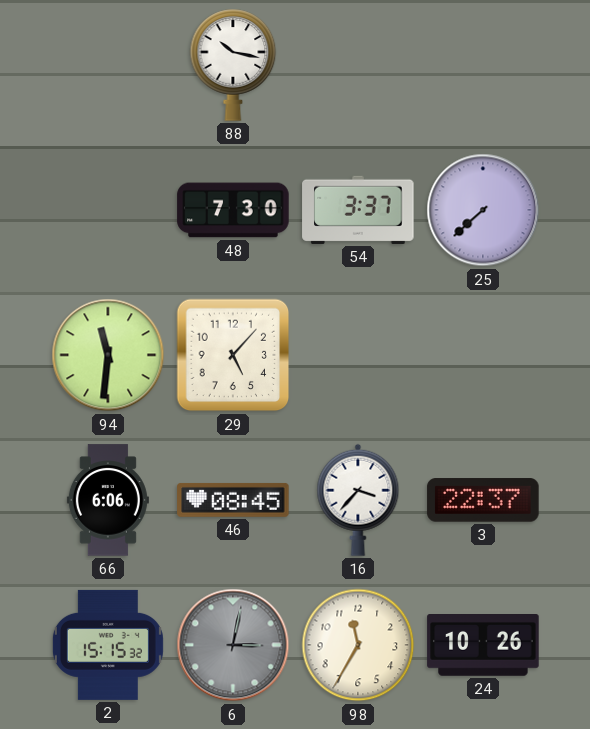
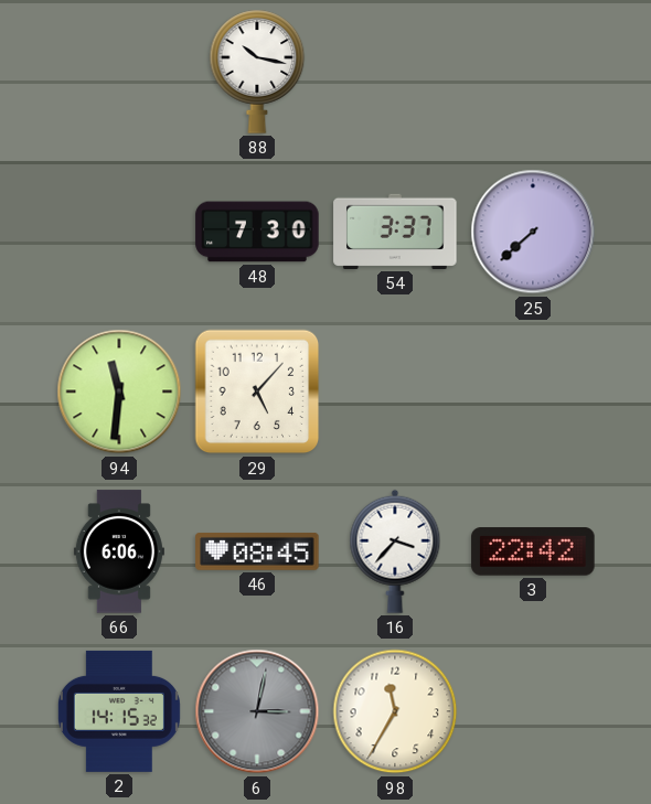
3: 22:37 -> 22:42
2: 15:15 -> 14:15
24: 10:26 -> none
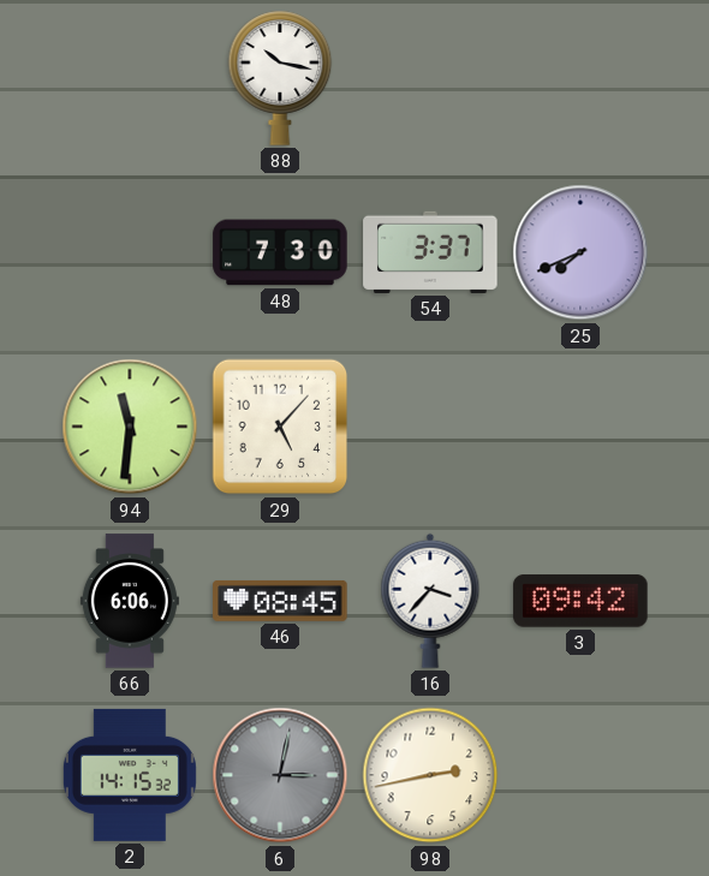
25: 7:38 -> 7:41
3: 22:42 -> 09:42
98: 11:35 -> 2:43
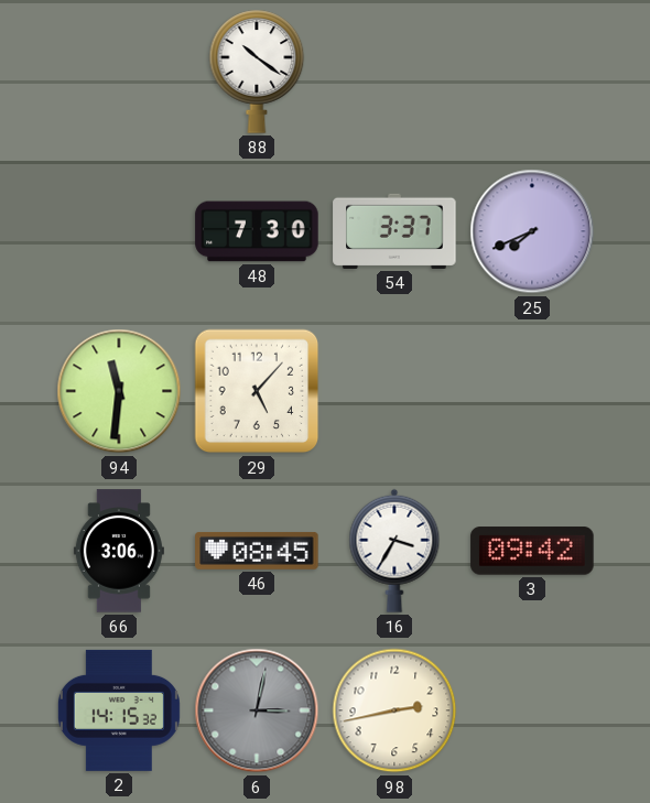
88: 10:17 -> 10:21
66: 6:06 -> 3:06
16: 3:37 -> 3:35
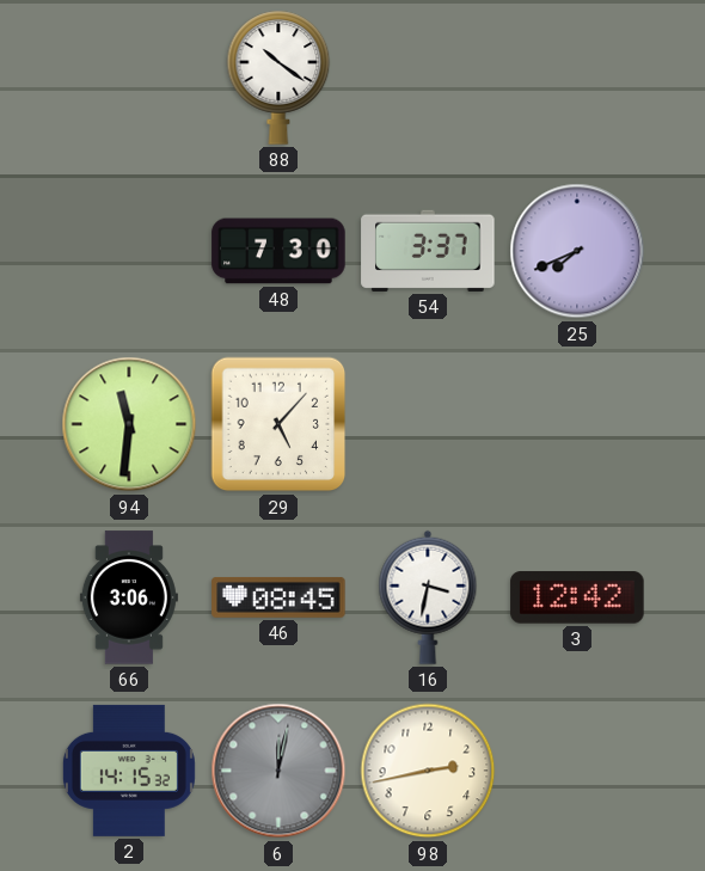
16: 3:35 -> 3:32
3: 09:42 -> 12:42
6: 3:02 -> 12:02
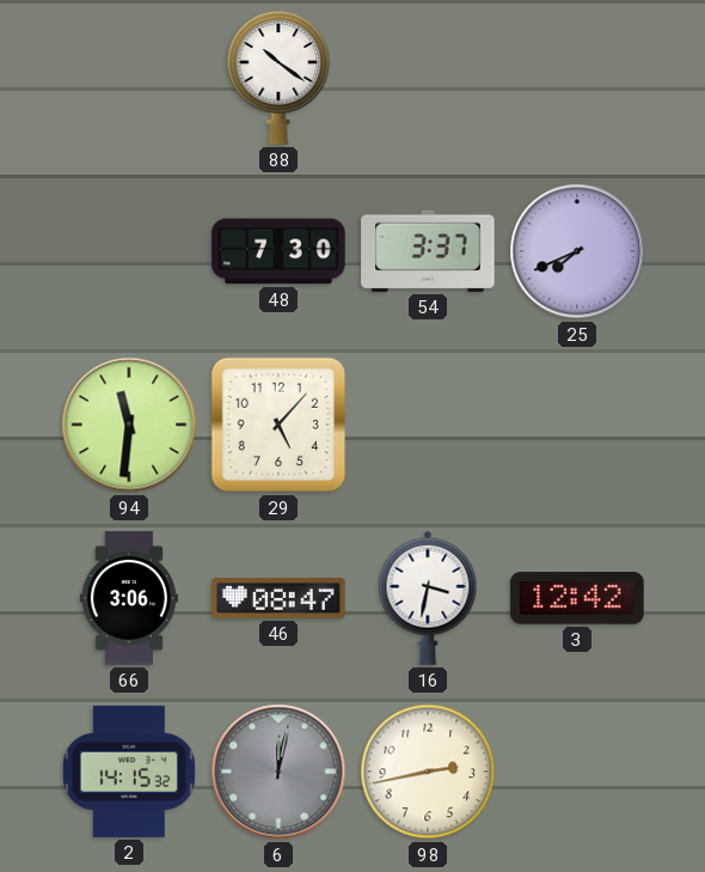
46: 08:45 -> 08:47
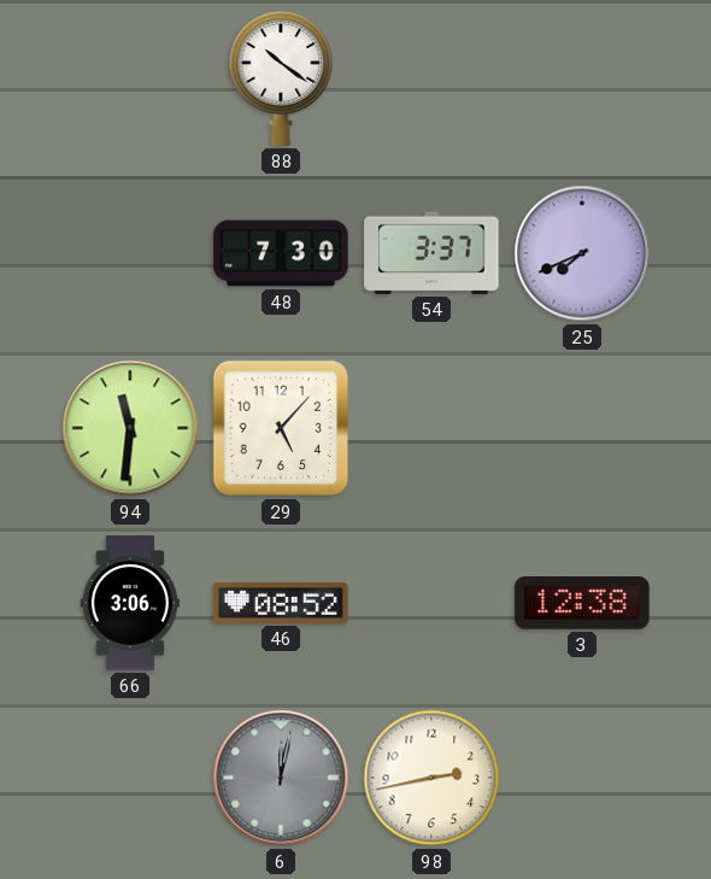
46: 08:47 -> 08:52
16: 3:32 -> none
3: 12:42 -> 12:38
2: 14:15 -> none
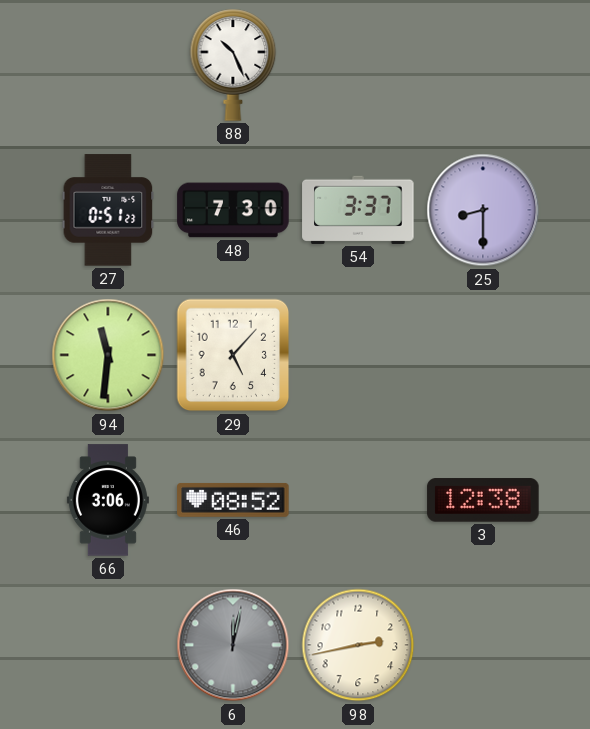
88: 10:21 -> 10:26
27: none -> 0:51
25: 7:41 -> 8:30
